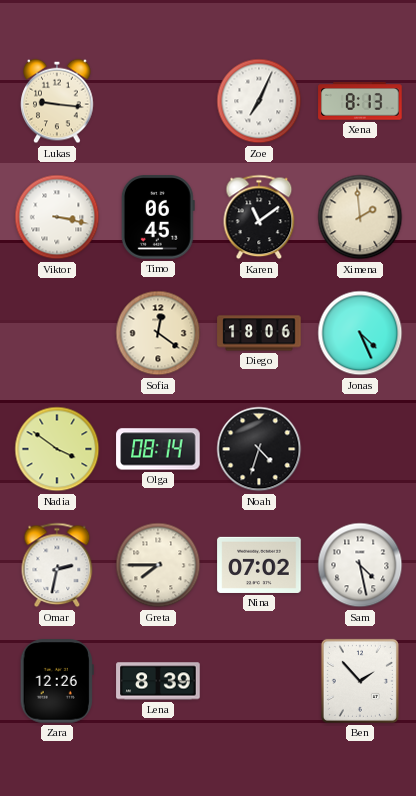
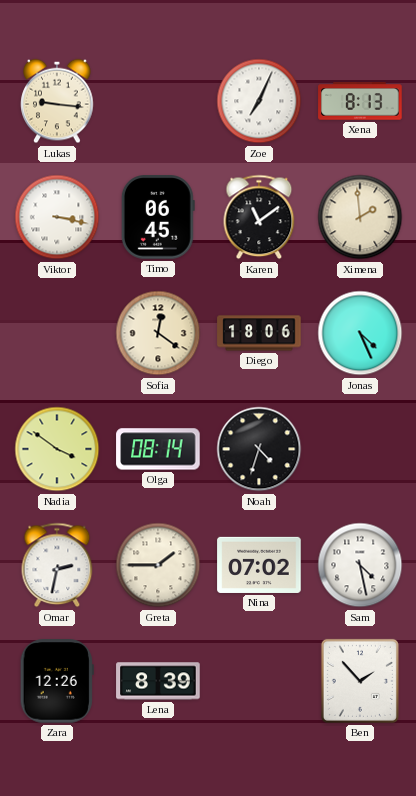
Greta: 7:45 -> 1:45
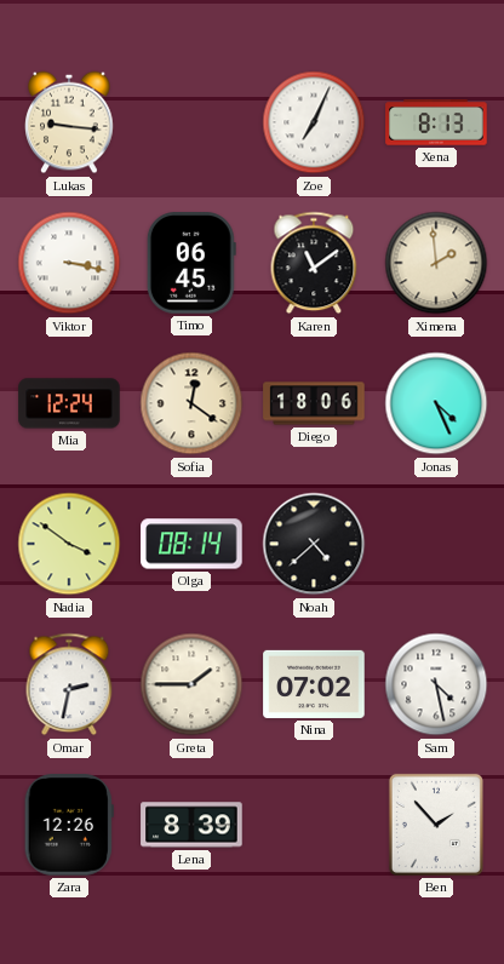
Mia: none -> 12:24
Noah: 4:33 -> 4:38
